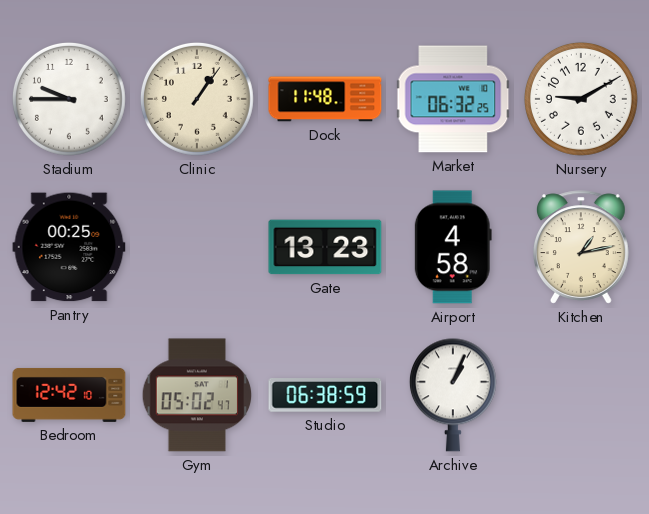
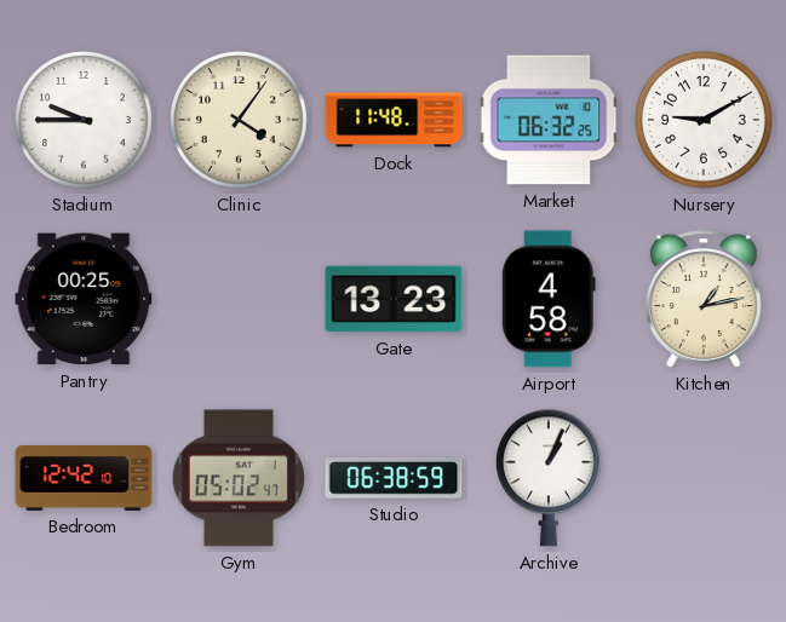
Clinic: 1:06 -> 4:06
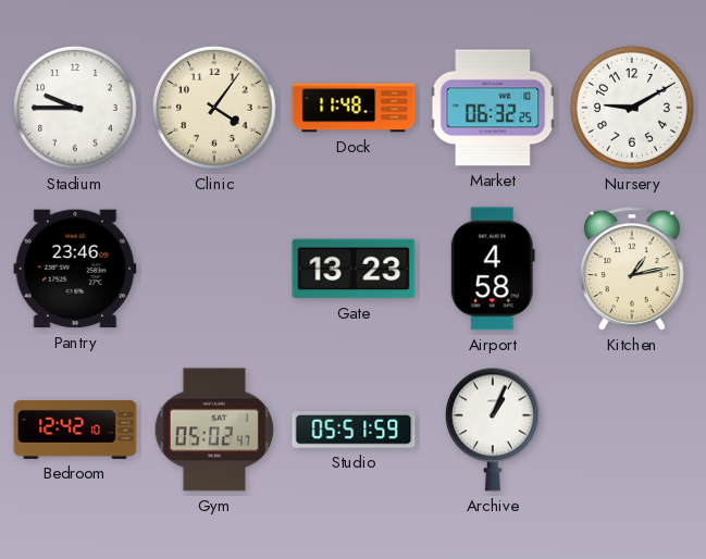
Pantry: 00:25 -> 23:46
Studio: 06:38 -> 05:51
